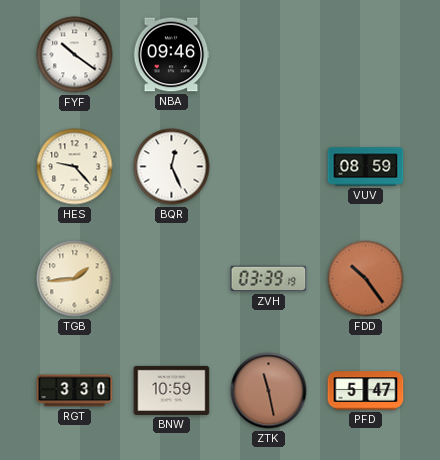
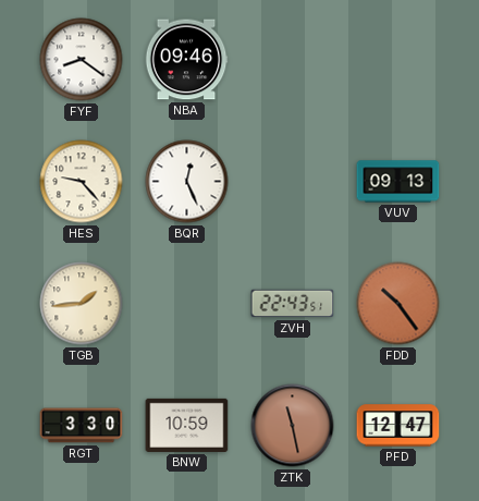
FYF: 10:21 -> 8:21
VUV: 08:59 -> 09:13
ZVH: 03:39 -> 22:43
PFD: 5:47 -> 12:47
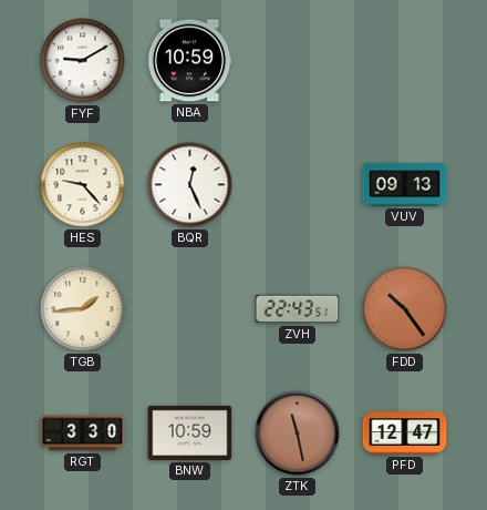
FYF: 8:21 -> 9:10
NBA: 09:46 -> 10:59
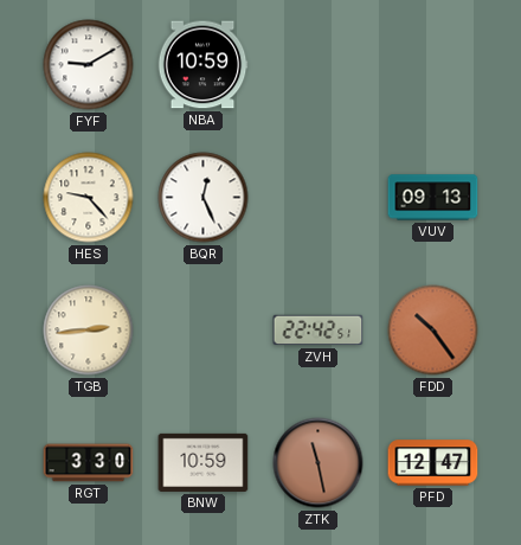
TGB: 1:44 -> 2:44
ZVH: 22:43 -> 22:42
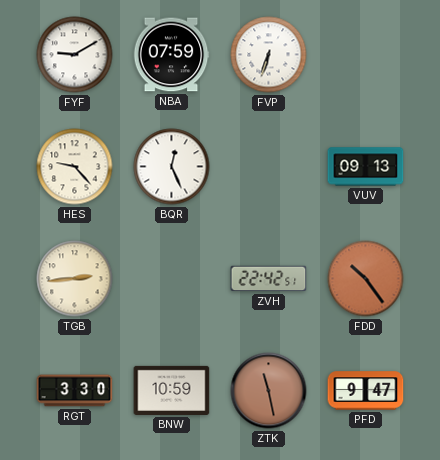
NBA: 10:59 -> 07:59
FVP: none -> 6:33
PFD: 12:47 -> 9:47
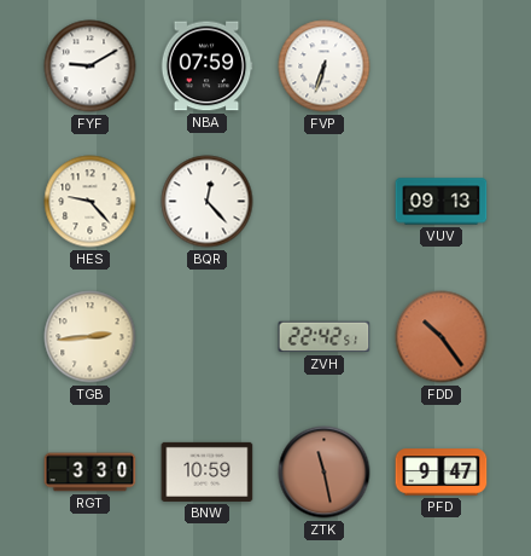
BQR: 12:26 -> 12:23
